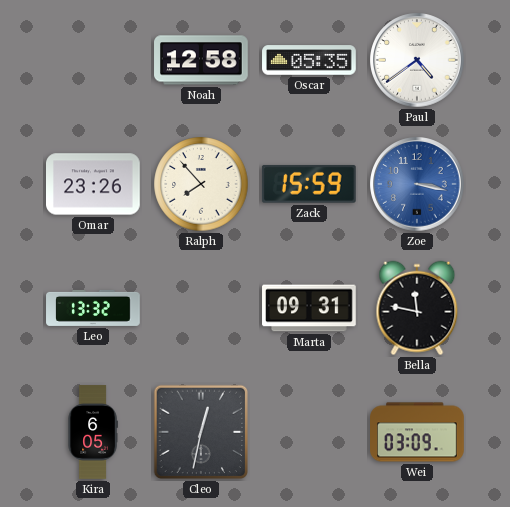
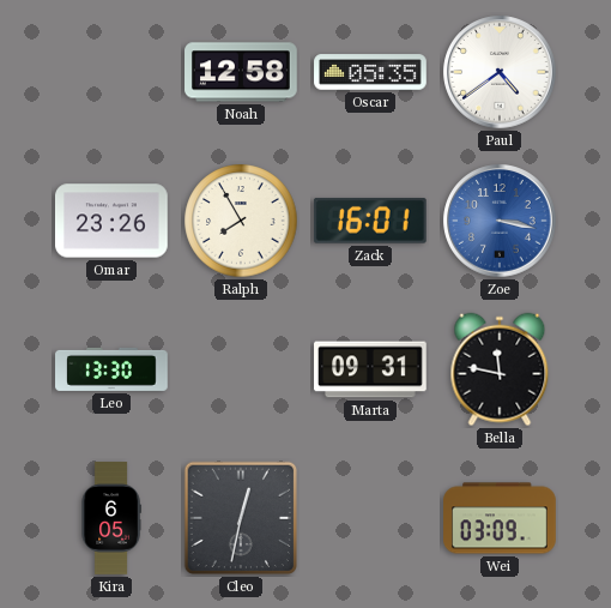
Ralph: 7:53 -> 7:55
Zack: 15:59 -> 16:01
Leo: 13:32 -> 13:30
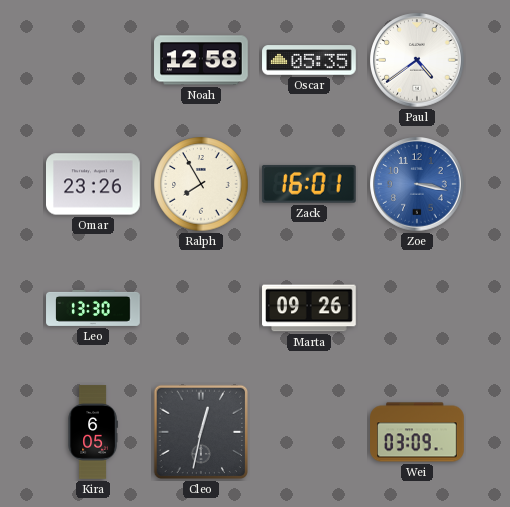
Marta: 09:31 -> 09:26
Bella: 11:47 -> none
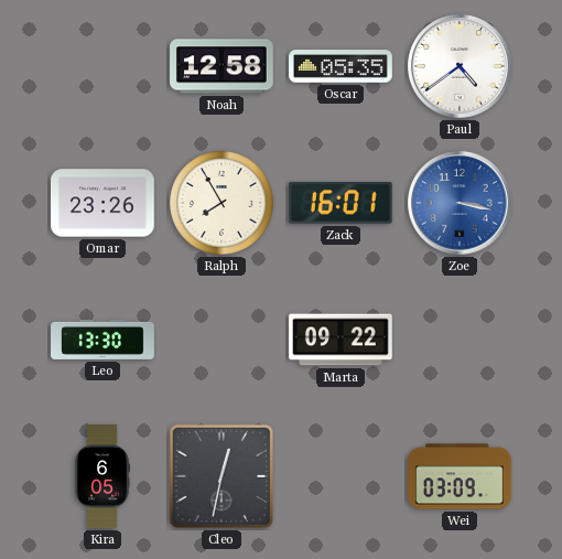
Marta: 09:26 -> 09:22
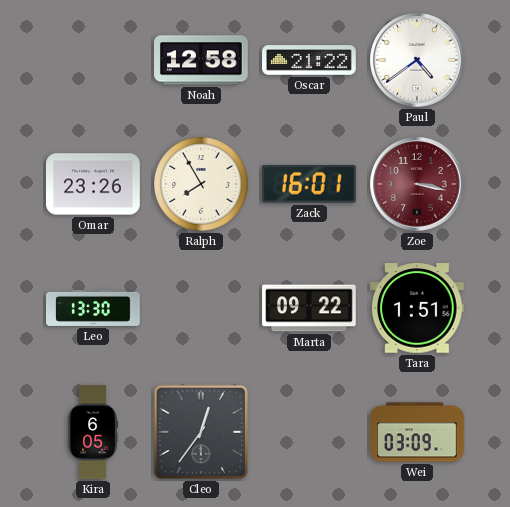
Oscar: 05:35 -> 21:22
Zoe dial: blue -> burgundy
Tara: none -> 1:51
Cleo: 12:32 -> 12:36
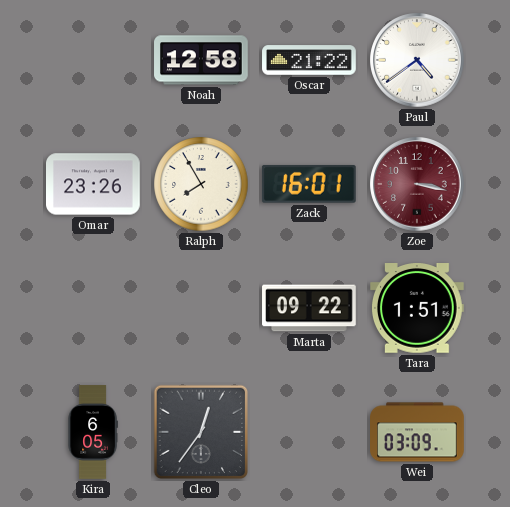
Leo: 13:30 -> none
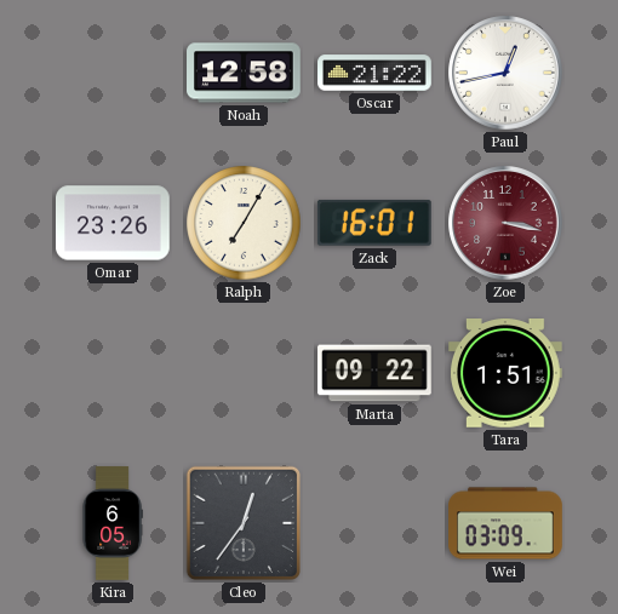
Paul: 4:39 -> 12:43
Ralph: 7:55 -> 7:05
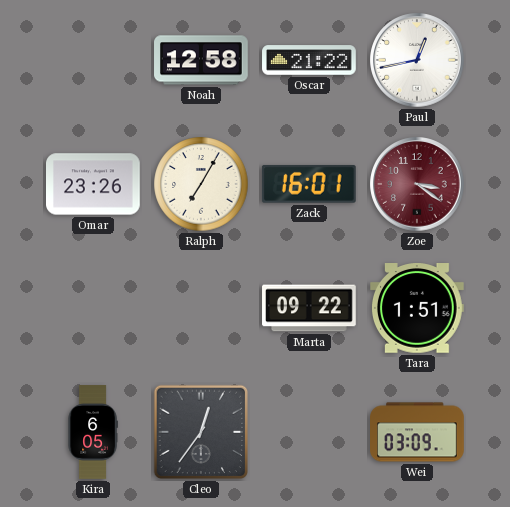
Zoe: 3:17 -> 3:21
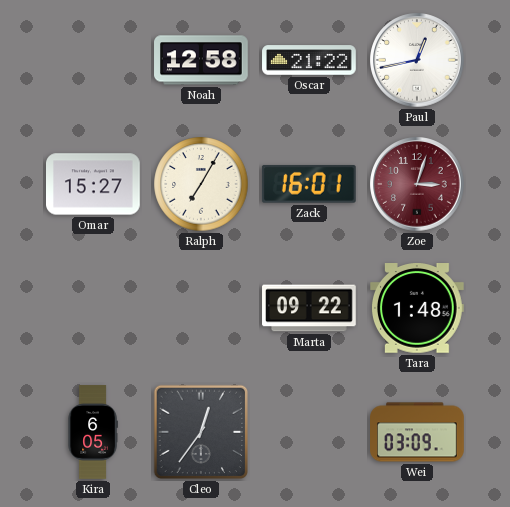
Omar: 23:26 -> 15:27
Zoe: 3:21 -> 3:03
Tara: 1:51 -> 1:48
